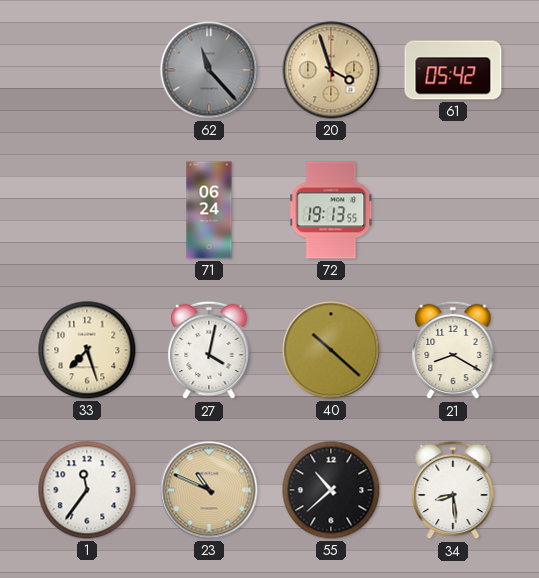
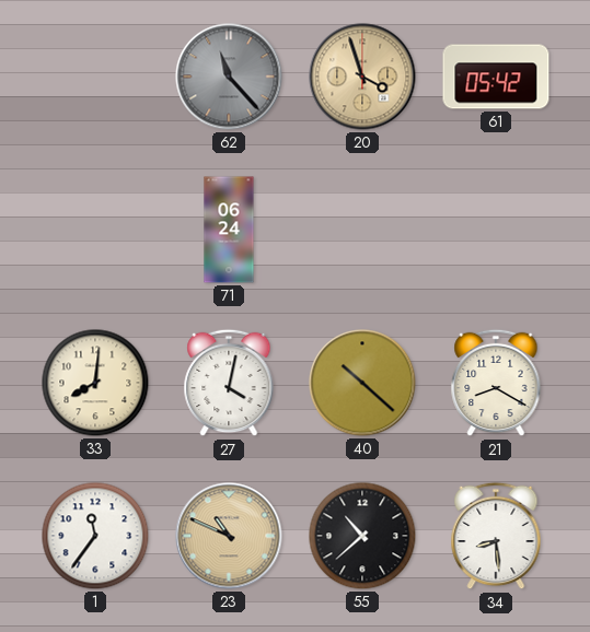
72: 19:13 -> none
33: 7:27 -> 8:01
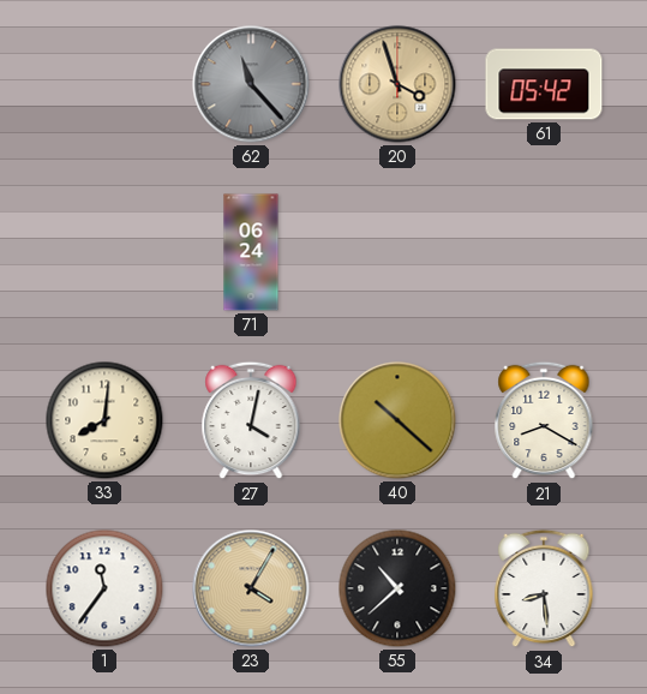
23: 10:49 -> 4:05
